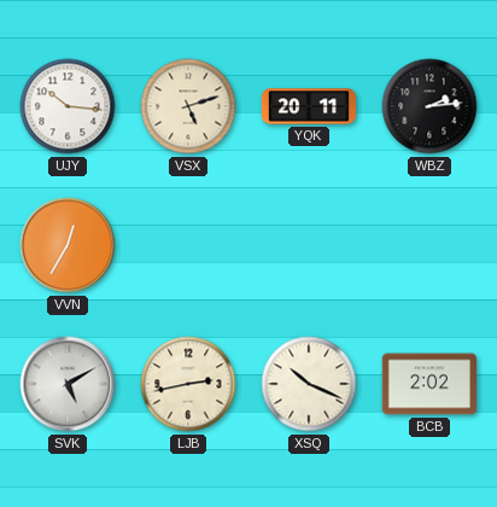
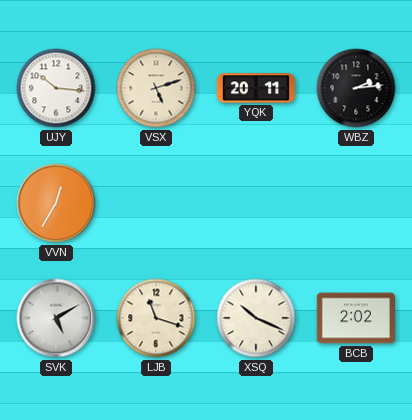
LJB: 2:43 -> 11:18
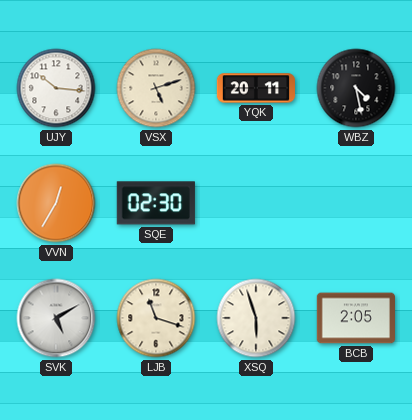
WBZ: 2:14 -> 4:28
SQE: none -> 02:30
XSQ: 10:19 -> 5:57
BCB: 2:02 -> 2:05
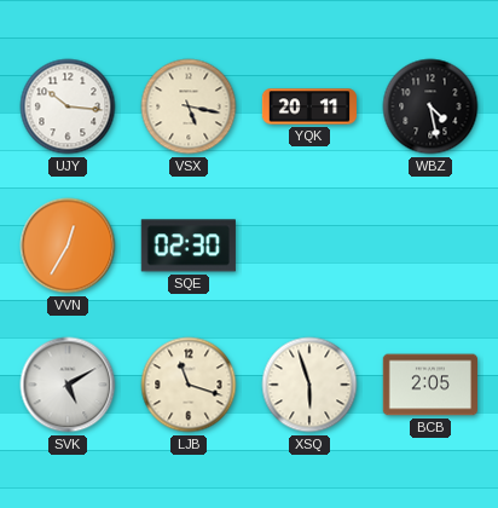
VSX: 5:12 -> 5:17
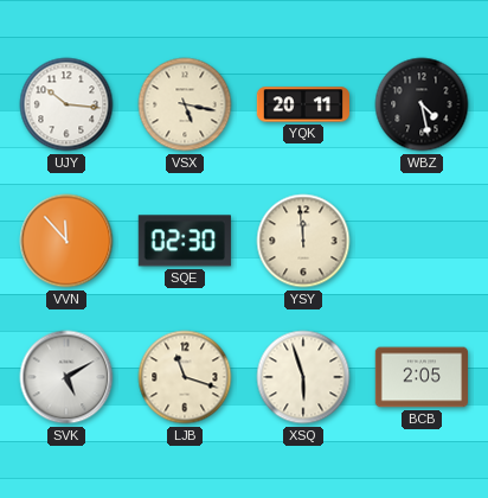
VVN: 12:35 -> 11:53
YSY: none -> 11:59
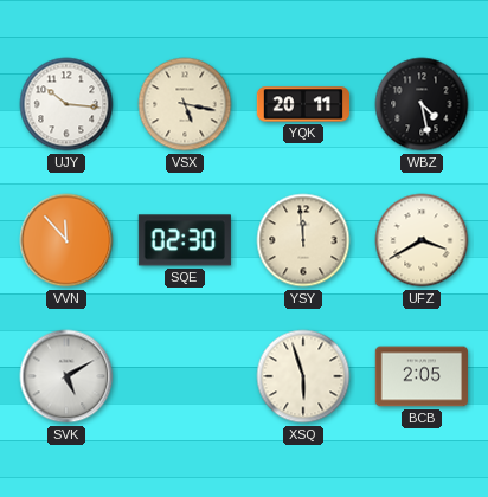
UFZ: none -> 3:40
LJB: 11:18 -> none
